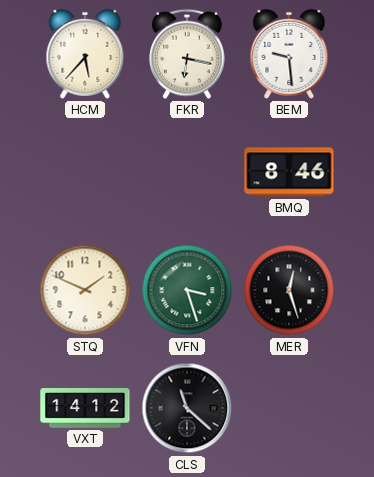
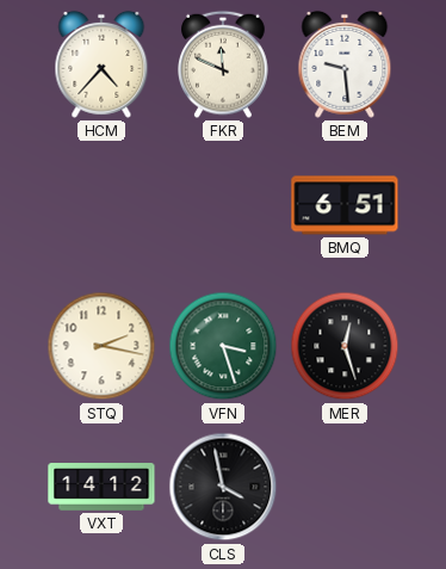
HCM: 5:37 -> 4:37
FKR: 6:17 -> 11:49
BMQ: 8:46 -> 6:51
STQ: 1:49 -> 2:17
CLS: 11:22 -> 3:58
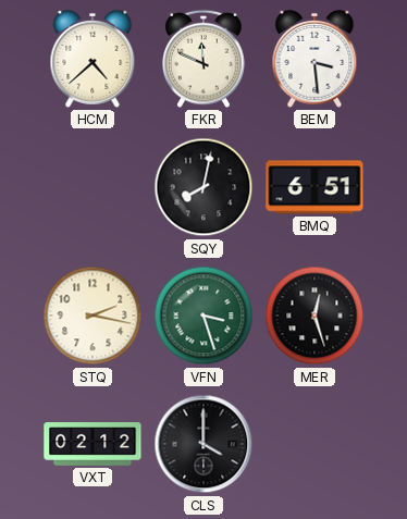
HCM: 4:37 -> 4:38
BEM: 9:29 -> 3:29
SQY: none -> 8:02
VXT: 14:12 -> 02:12
CLS: 3:58 -> 4:00
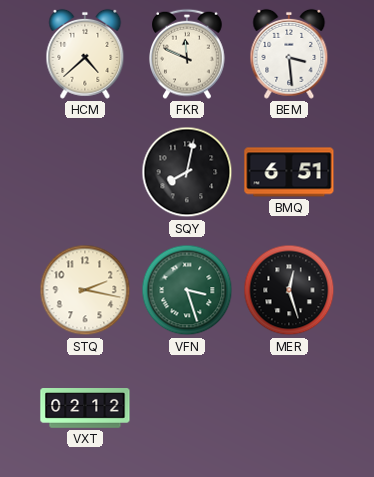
CLS: 4:00 -> none
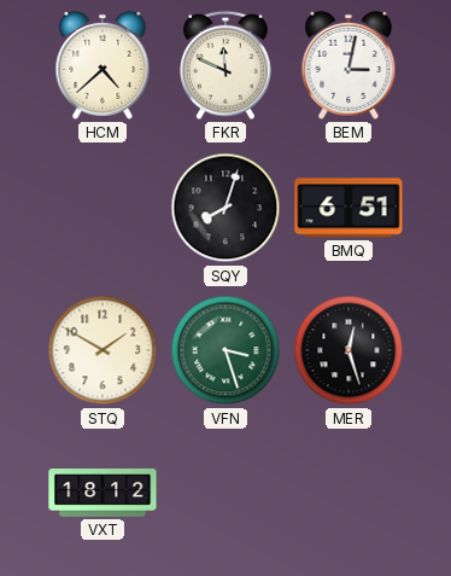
BEM: 3:29 -> 3:02
SQY: 8:02 -> 8:03
STQ: 2:17 -> 1:50
VXT: 02:12 -> 18:12
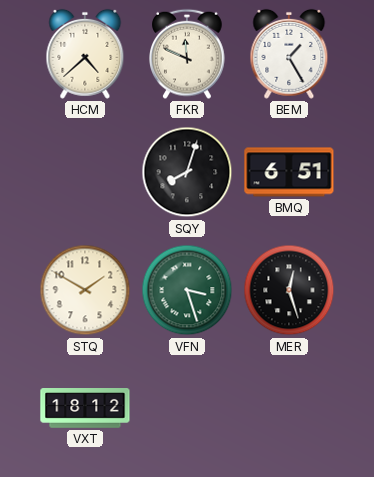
BEM: 3:02 -> 1:25
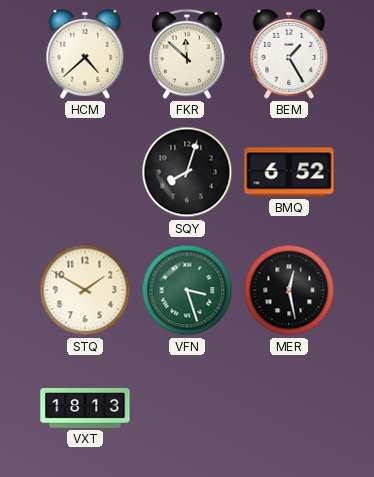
FKR: 11:49 -> 11:52
BMQ: 6:51 -> 6:52
MER: 12:27 -> 12:28
VXT: 18:12 -> 18:13
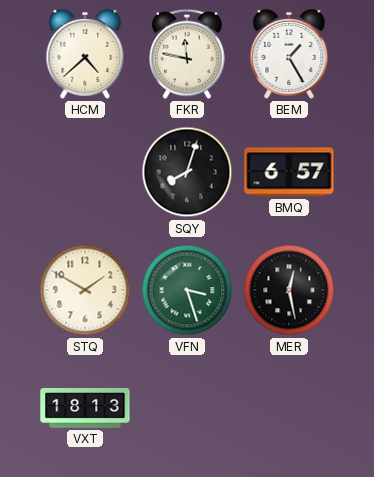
FKR: 11:52 -> 11:47
BMQ: 6:52 -> 6:57
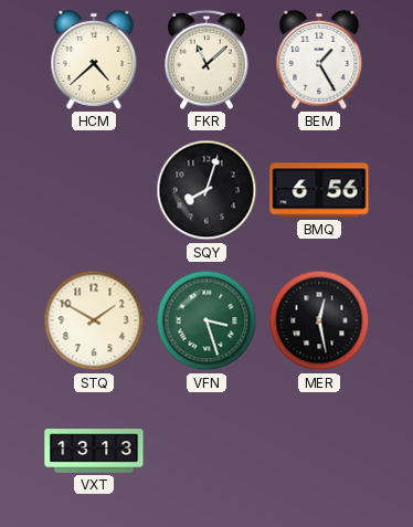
FKR: 11:47 -> 11:08
BMQ: 6:57 -> 6:56
VXT: 18:13 -> 13:13
